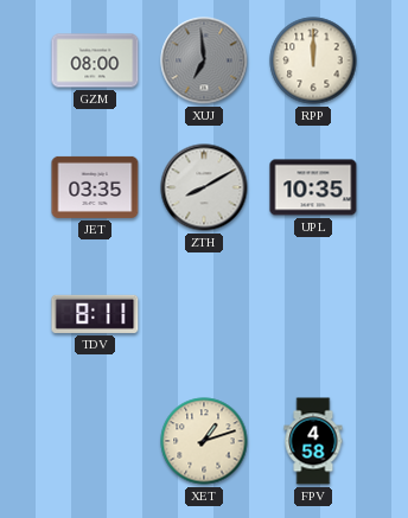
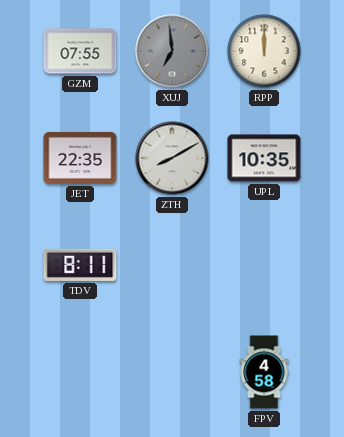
GZM: 08:00 -> 07:55
JET: 03:35 -> 22:35
XET: 1:12 -> none
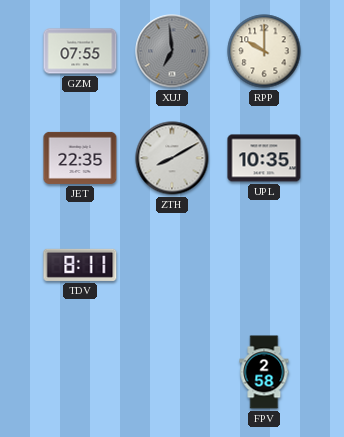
RPP: 12:00 -> 10:00
FPV: 4:58 -> 2:58
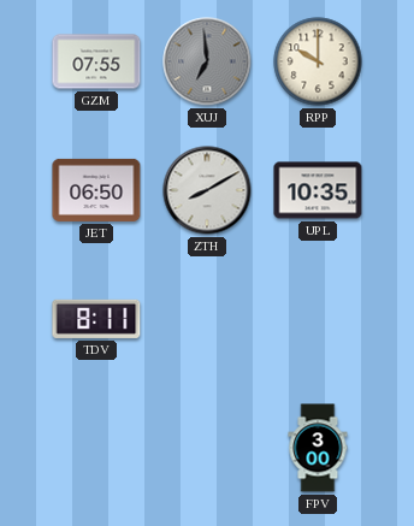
JET: 22:35 -> 06:50
FPV: 2:58 -> 3:00
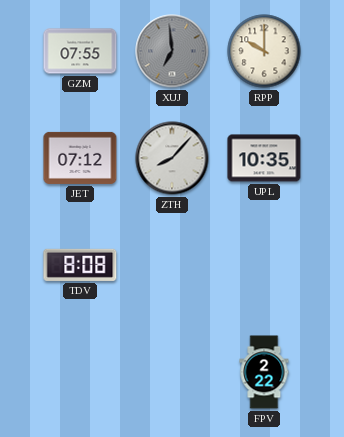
JET: 06:50 -> 07:12
ZTH: 8:10 -> 8:07
TDV: 8:11 -> 8:08
FPV: 3:00 -> 2:22
